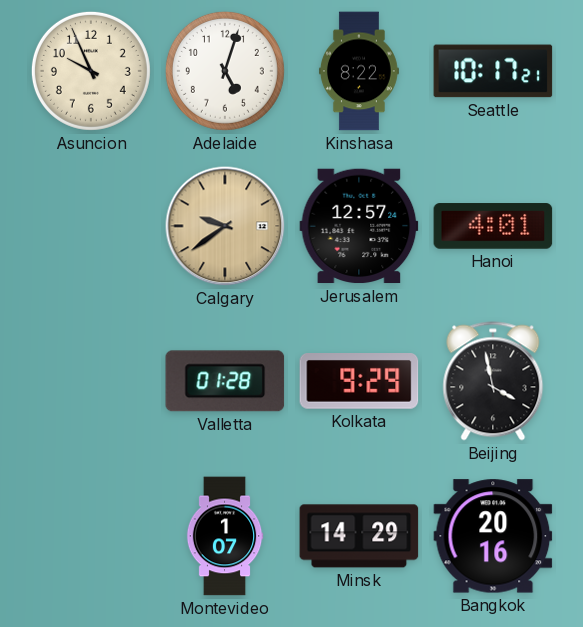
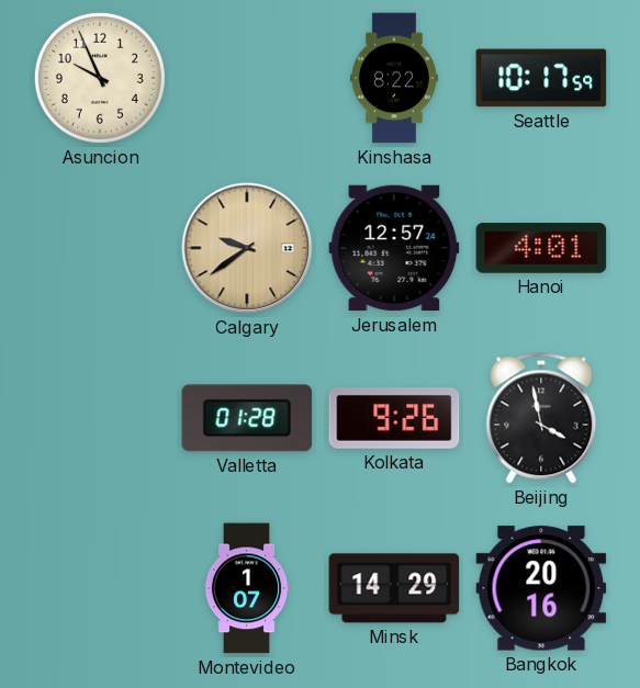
Adelaide: 5:03 -> none
Seattle: 10:17:21 -> 10:17:59
Kolkata: 9:29 -> 9:26
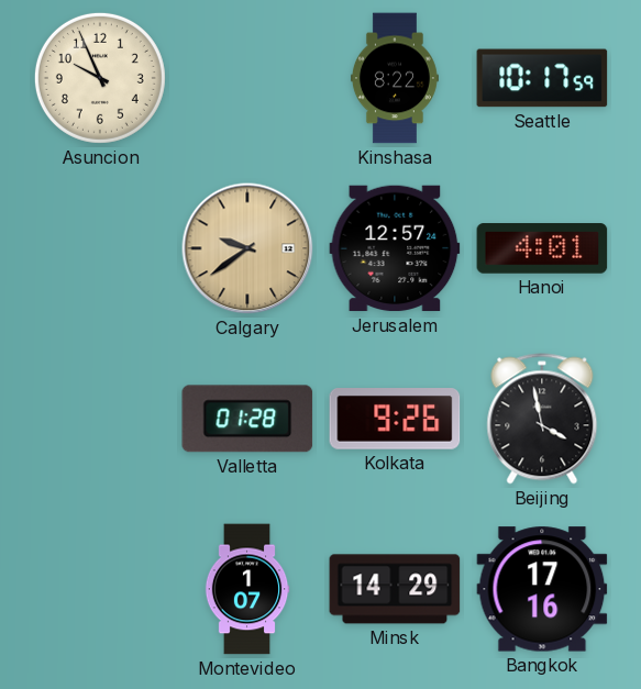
Bangkok: 20:16 -> 17:16
